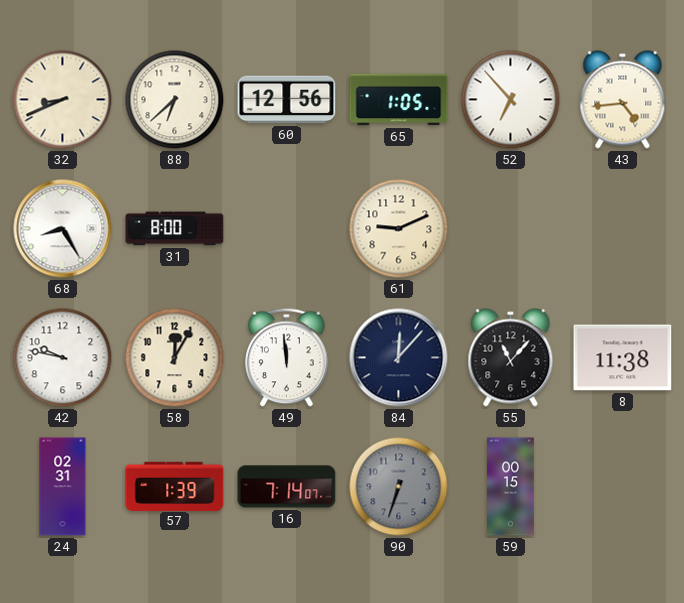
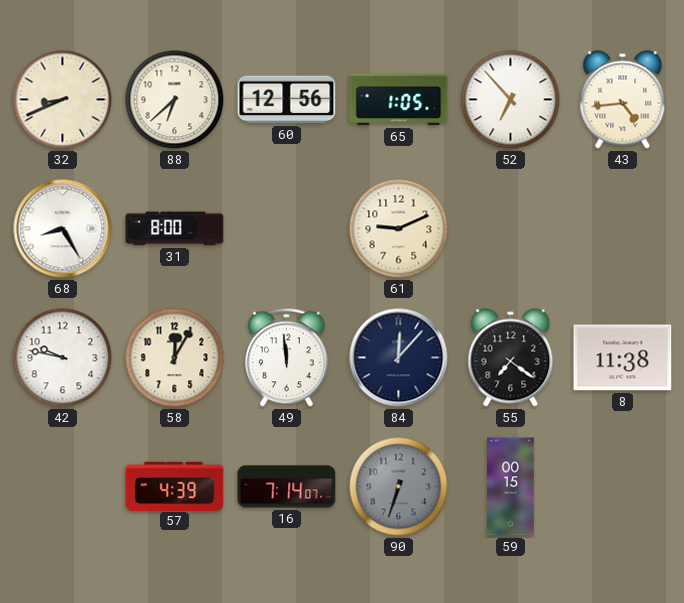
55: 11:07 -> 7:21
24: 02:31 -> none
57: 1:39 -> 4:39
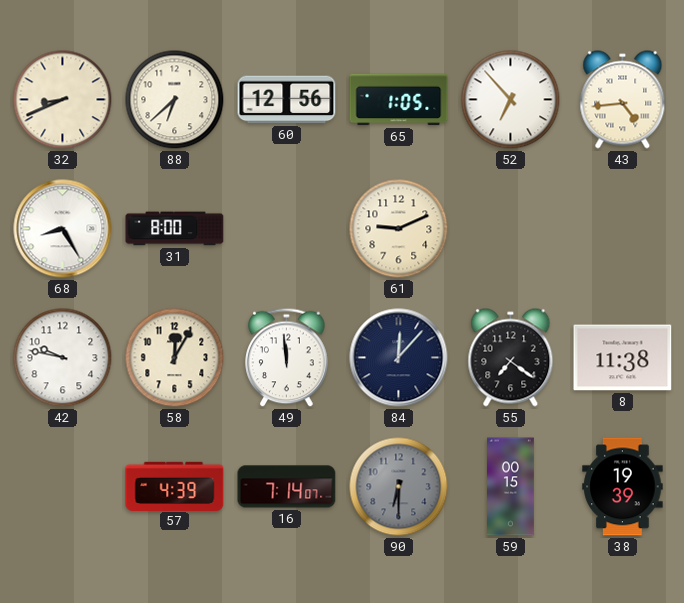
90: 6:33 -> 6:30
38: none -> 19:39
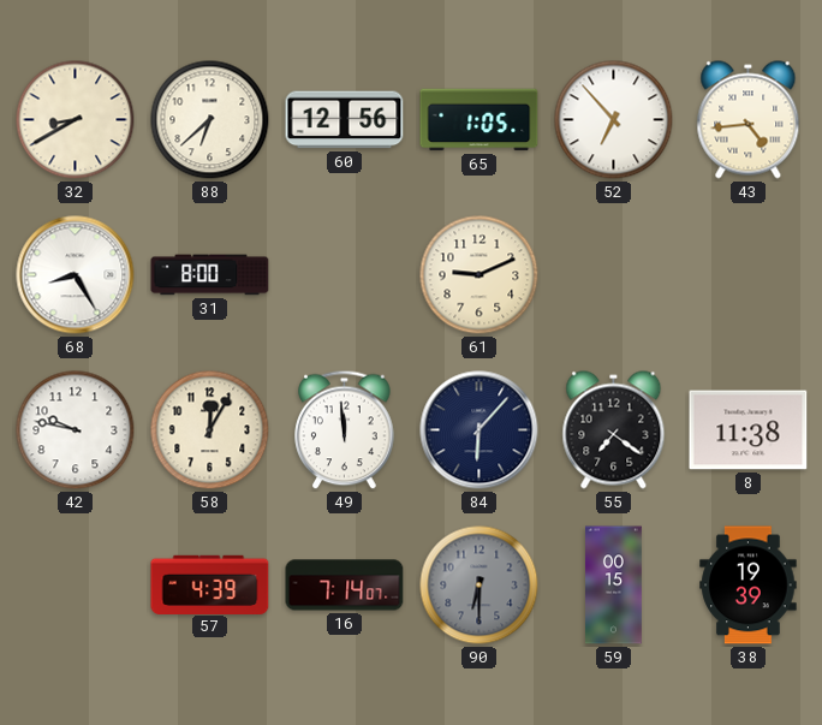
32: 8:41 -> 8:40
84: 12:07 -> 6:07
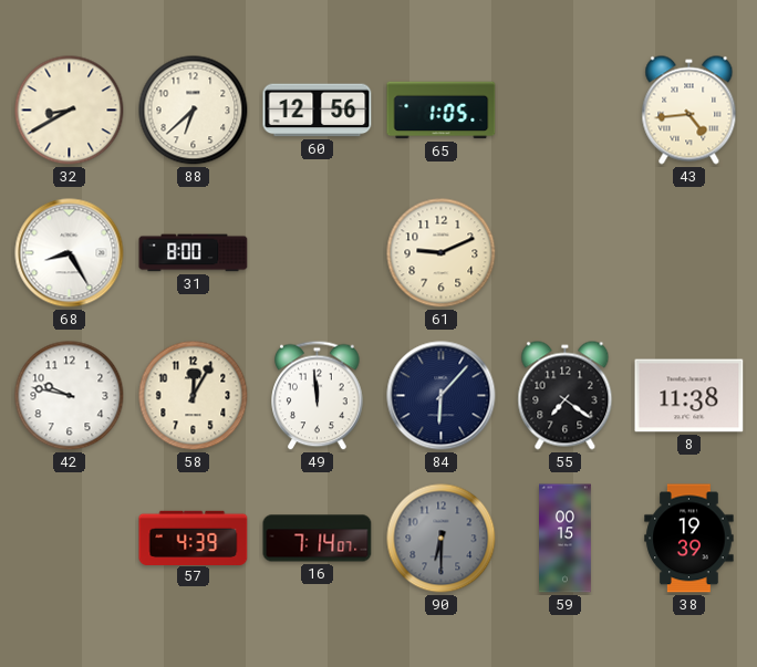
52: 6:53 -> none
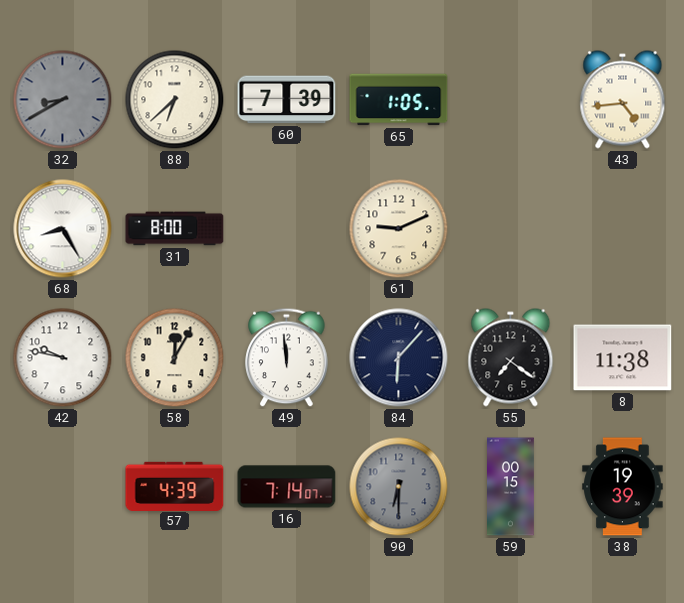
32 dial: cream -> grey
60: 12:56 -> 7:39
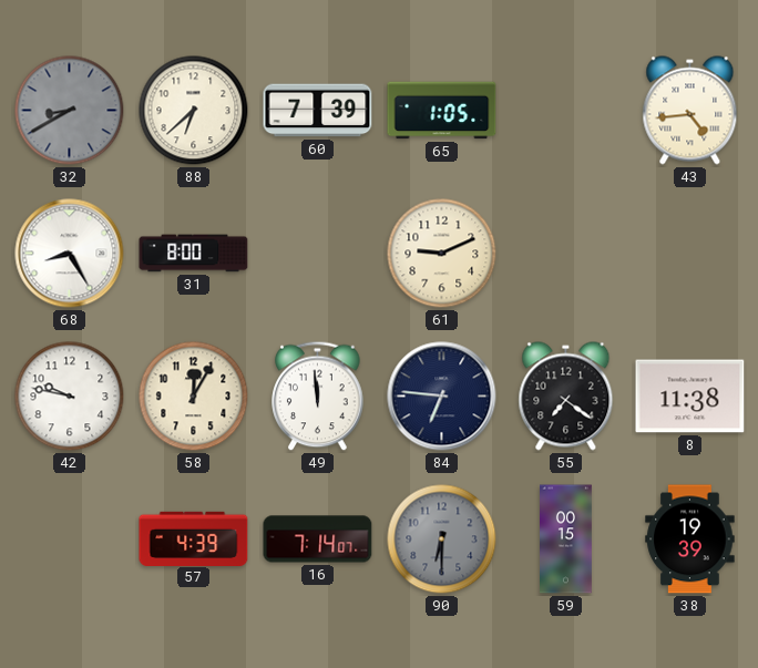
84: 6:07 -> 6:46
